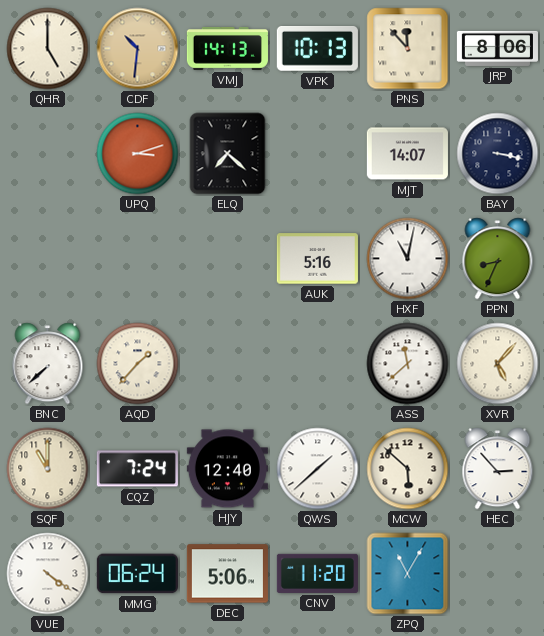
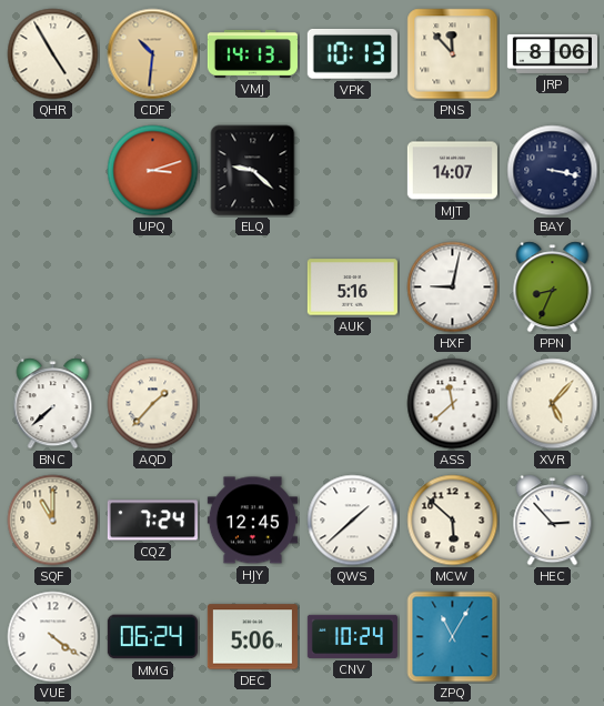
QHR: 5:00 -> 4:55
ELQ: 7:22 -> 9:22
HXF: 11:02 -> 9:02
HJY: 12:40 -> 12:45
CNV: 11:20 -> 10:24
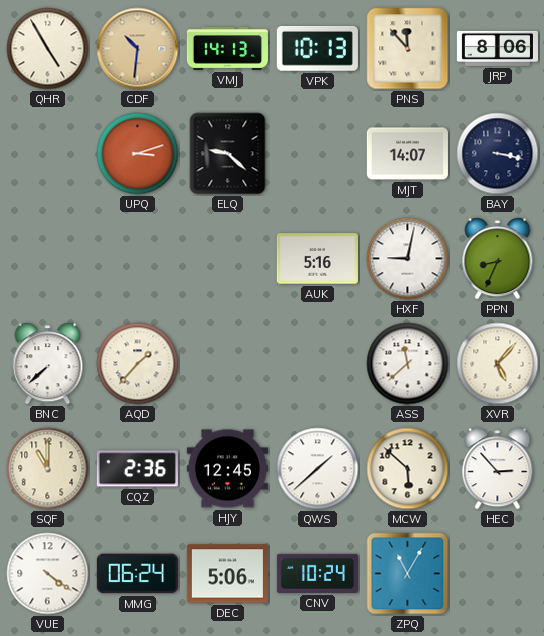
CQZ: 7:24 -> 2:36
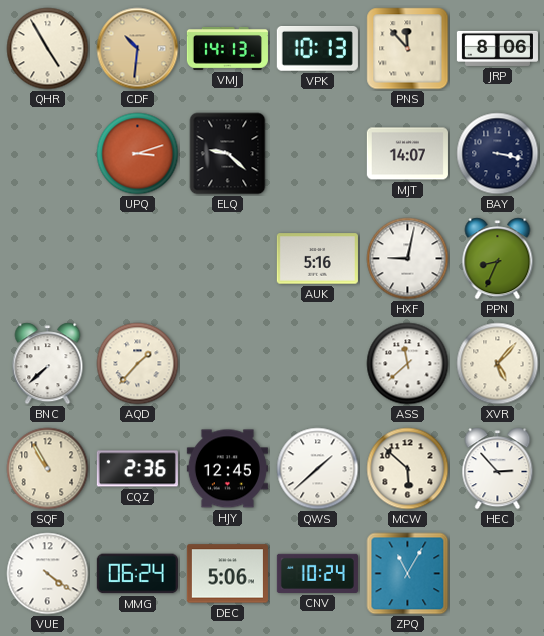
SQF: 11:00 -> 10:55
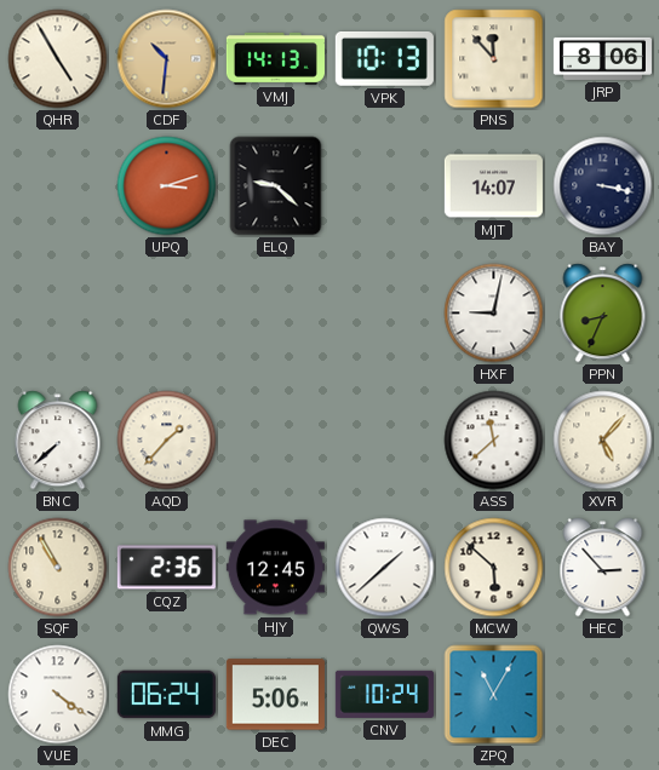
AUK: 5:16 -> none
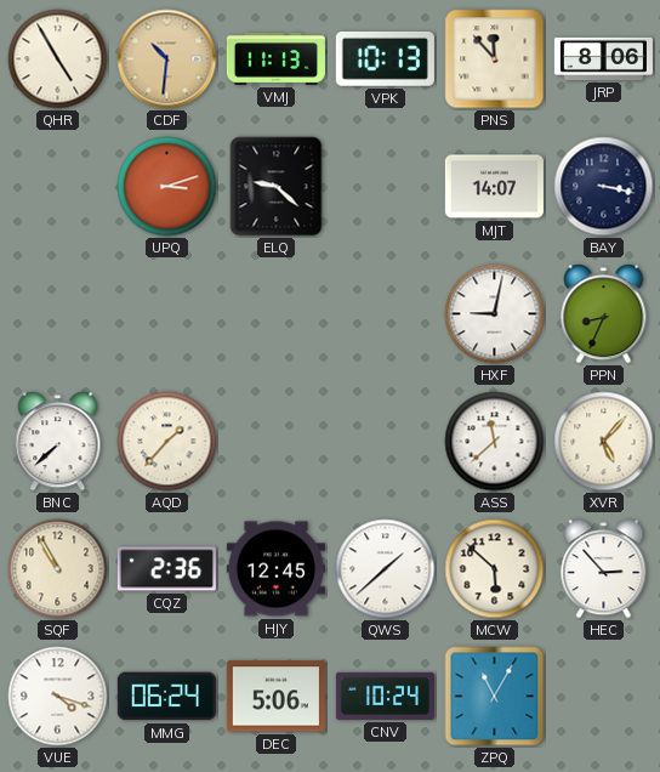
VMJ: 14:13 -> 11:13
VUE: 4:21 -> 4:18
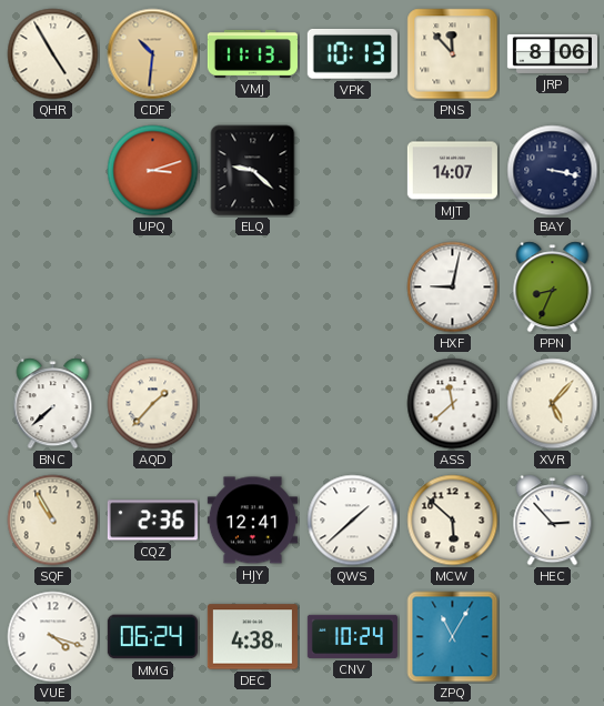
HJY: 12:45 -> 12:41
DEC: 5:06 -> 4:38
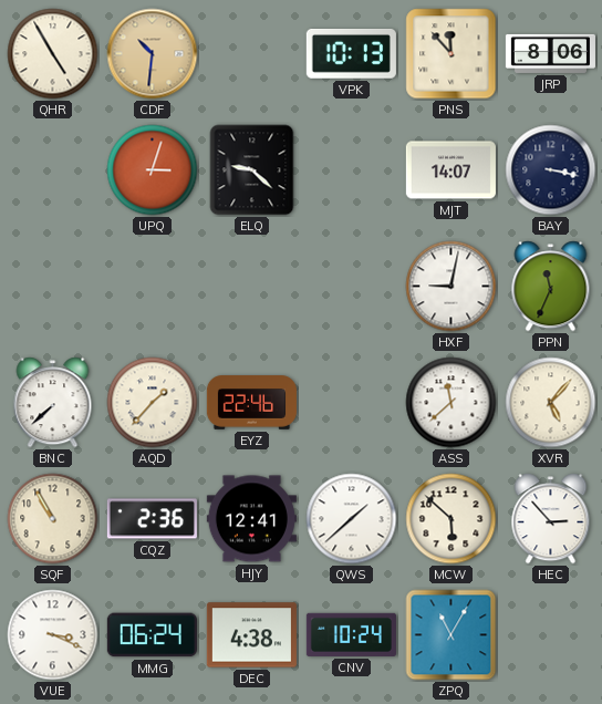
VMJ: 11:13 -> none
UPQ: 3:12 -> 3:03
PPN: 8:34 -> 11:34
EYZ: none -> 22:46
VUE: 4:18 -> 3:19
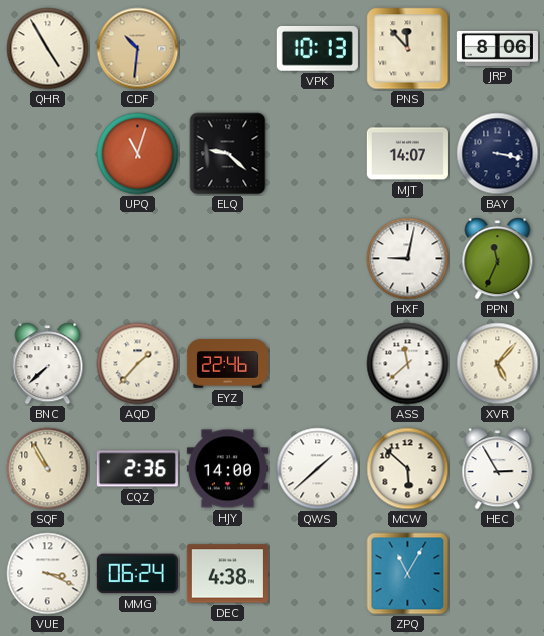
UPQ: 3:03 -> 11:03
HJY: 12:41 -> 14:00
HEC: 2:53 -> 2:55
CNV: 10:24 -> none
